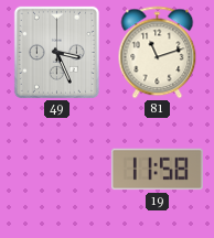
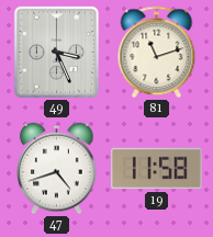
47: none -> 4:42
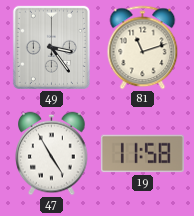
49: 3:26 -> 3:24
47: 4:42 -> 4:55
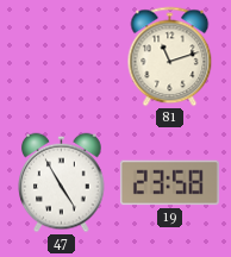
49: 3:24 -> none
19: 11:58 -> 23:58
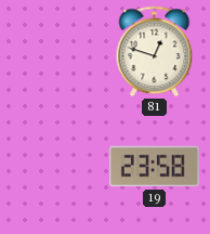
81: 11:12 -> 12:48
47: 4:55 -> none
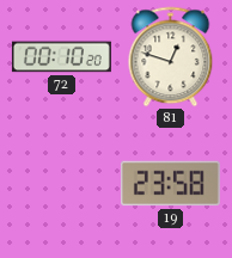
72: none -> 00:10
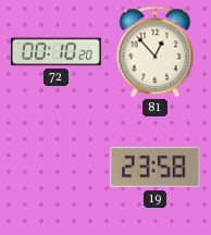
81: 12:48 -> 12:53
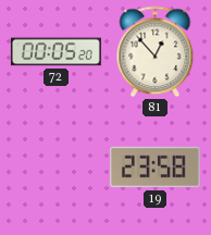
72: 00:10 -> 00:05
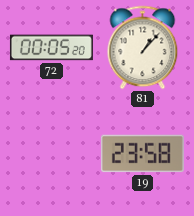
81: 12:53 -> 1:07
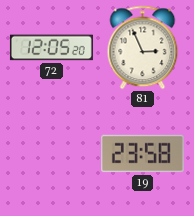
72: 00:05 -> 12:05
81: 1:07 -> 2:56
